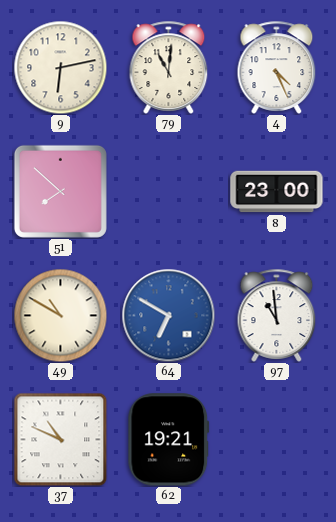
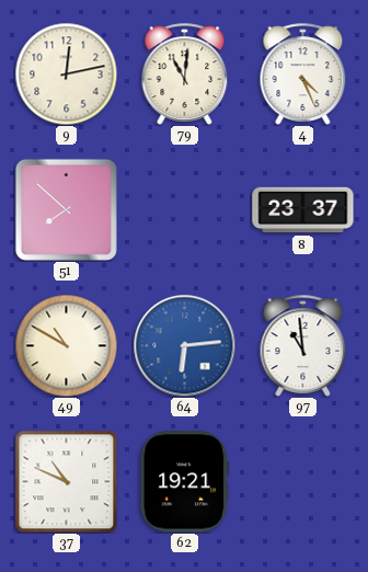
9: 6:13 -> 12:13
8: 23:00 -> 23:37
64: 6:50 -> 6:14
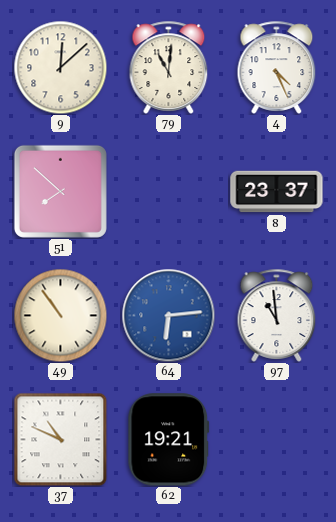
9: 12:13 -> 12:08
49: 10:50 -> 10:54
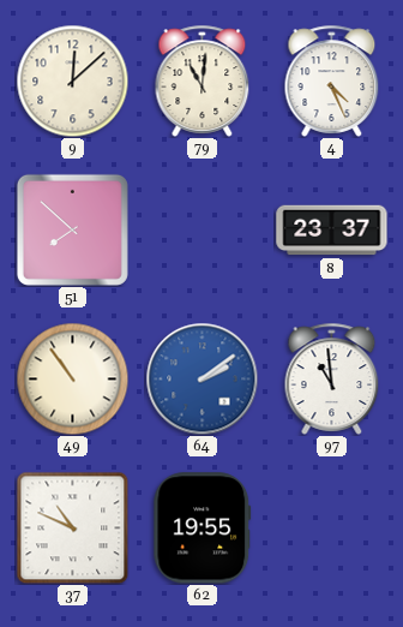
64: 6:14 -> 2:09
62: 19:21 -> 19:55
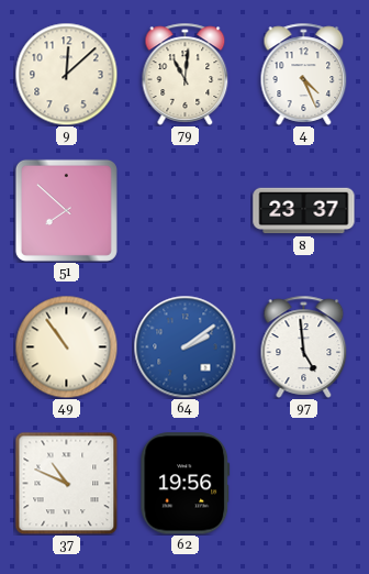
97: 10:59 -> 4:59
62: 19:55 -> 19:56
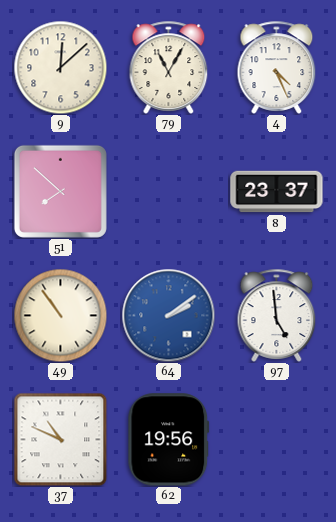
79: 11:01 -> 11:05
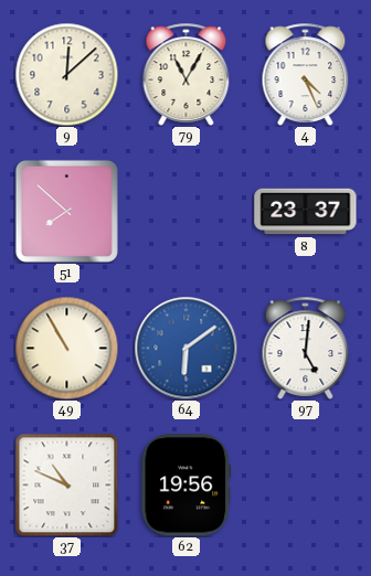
49: 10:54 -> 10:55
64: 2:09 -> 6:09
97: 4:59 -> 5:01
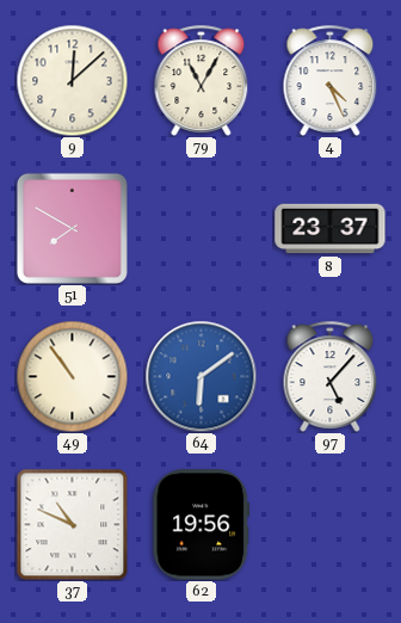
51: 7:52 -> 7:50
49: 10:55 -> 10:54
97: 5:01 -> 5:07
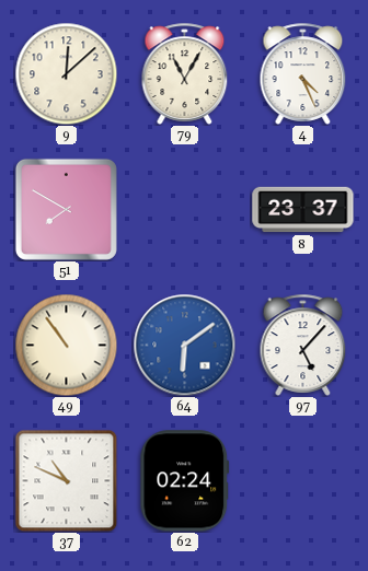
62: 19:56 -> 02:24
